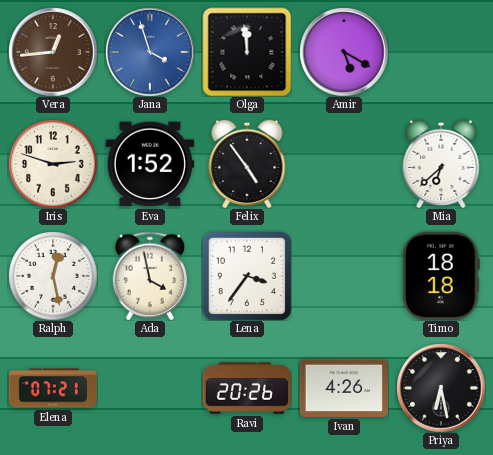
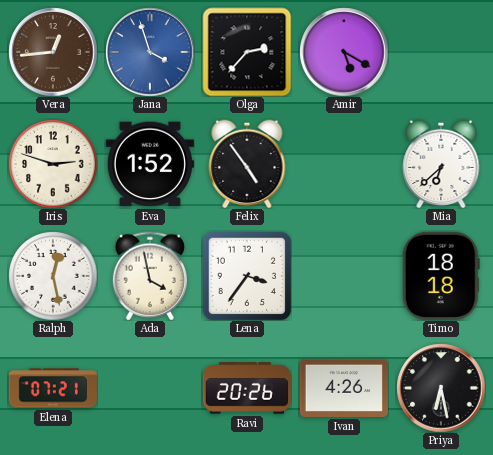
Olga: 11:59 -> 2:37
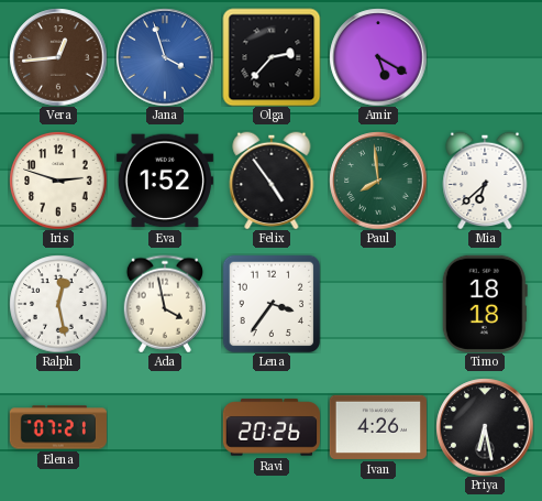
Paul: none -> 7:59
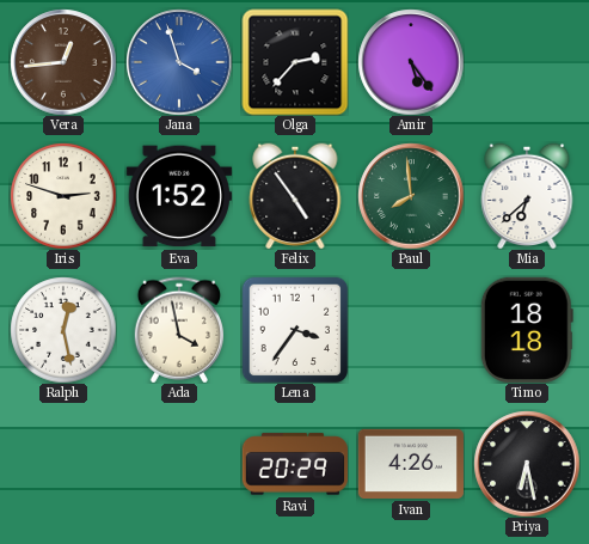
Amir: 5:20 -> 5:24
Elena: 07:21 -> none
Ravi: 20:26 -> 20:29
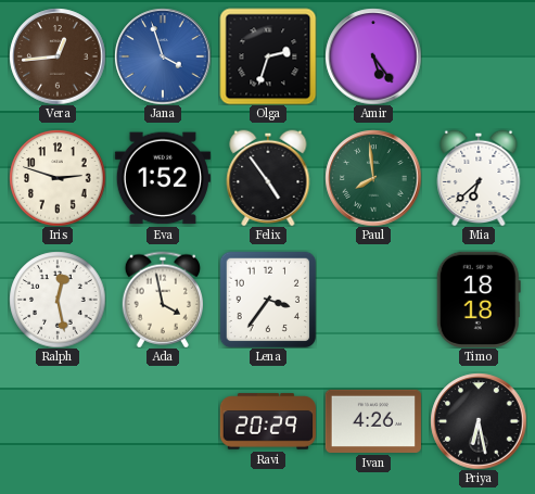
Olga: 2:37 -> 2:33
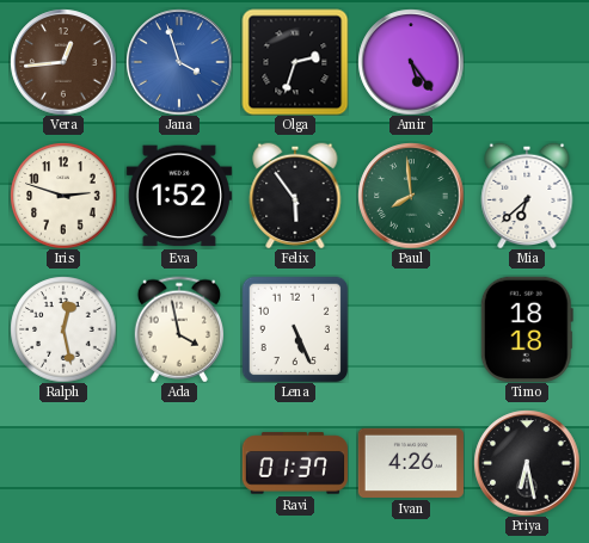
Felix: 4:54 -> 5:54
Lena: 3:36 -> 5:26
Ravi: 20:29 -> 01:37
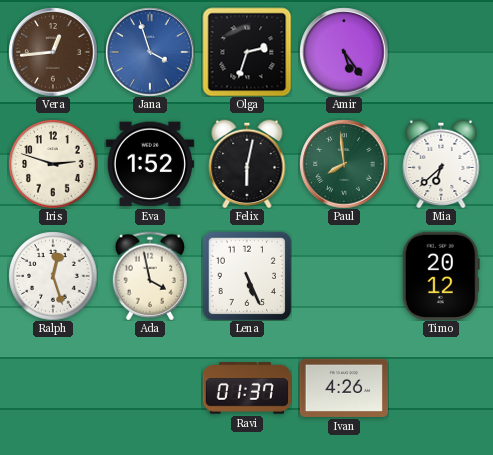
Felix: 5:54 -> 6:02
Ralph: 12:28 -> 12:27
Timo: 18:18 -> 20:12
Priya: 6:28 -> none
